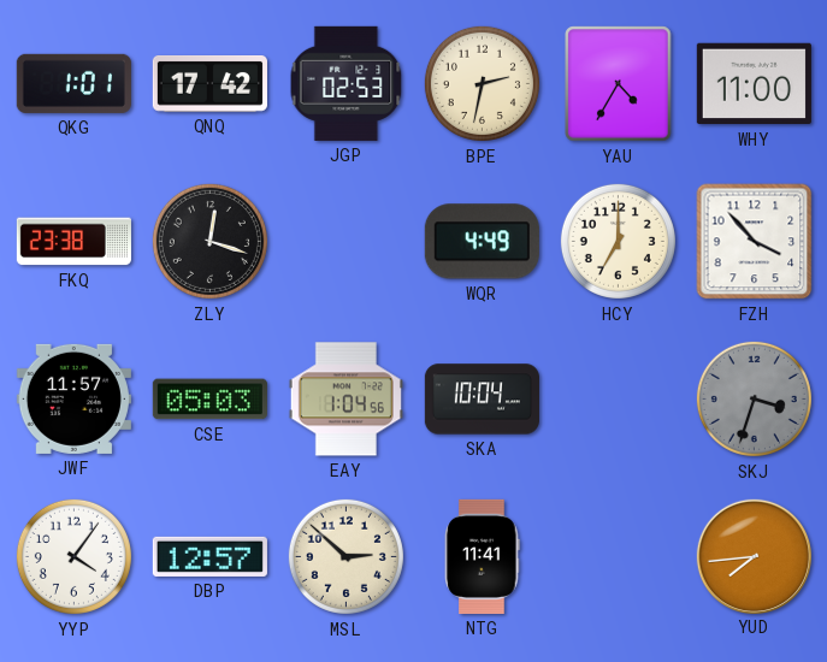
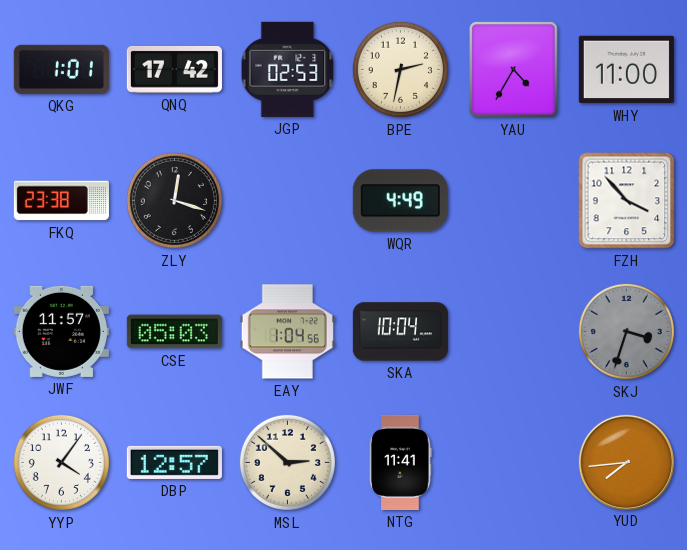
HCY: 7:00 -> none
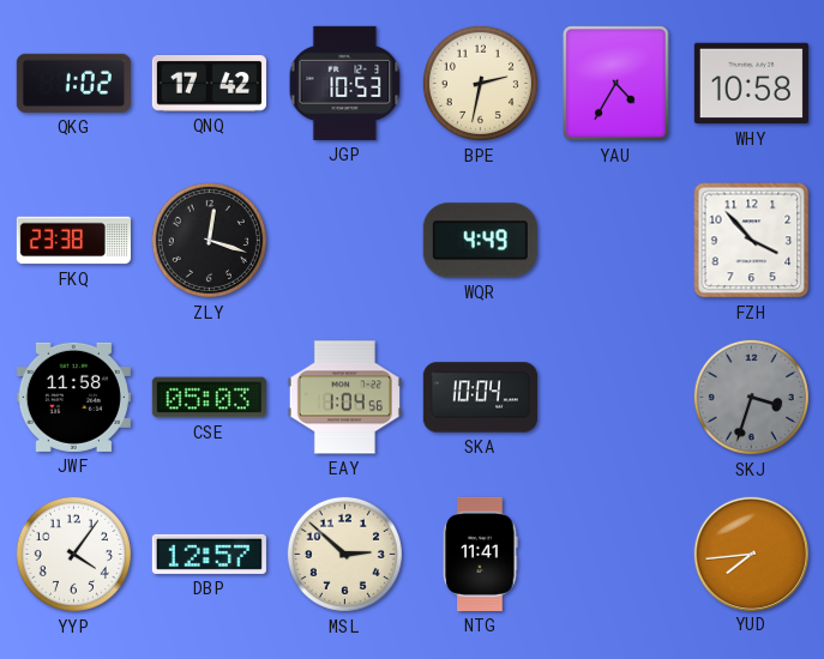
QKG: 1:01 -> 1:02
JGP: 02:53 -> 10:53
WHY: 11:00 -> 10:58
JWF: 11:57 -> 11:58
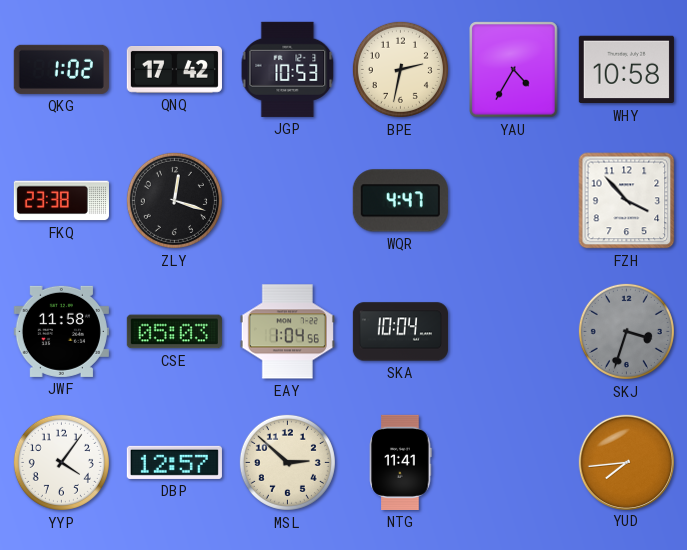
WQR: 4:49 -> 4:47
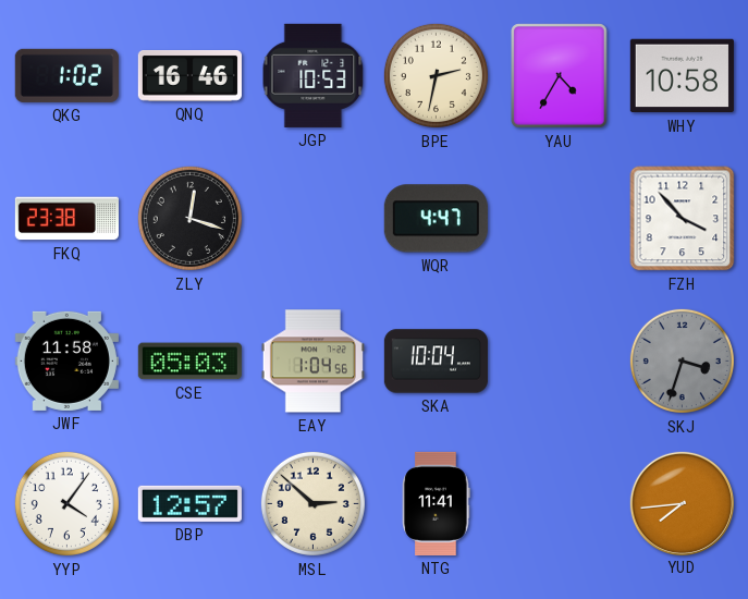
QNQ: 17:42 -> 16:46
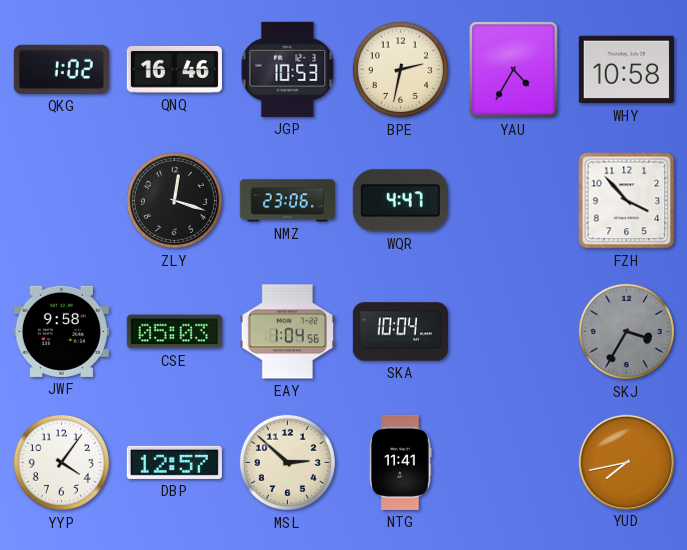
FKQ: 23:38 -> none
NMZ: none -> 23:06
JWF: 11:58 -> 9:58
SKJ: 3:33 -> 3:35
YUD: 7:44 -> 7:43
